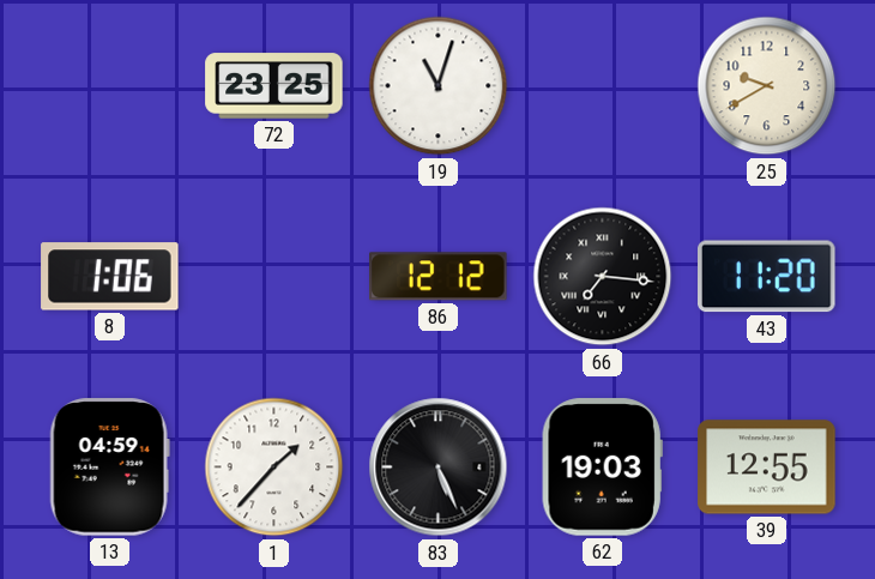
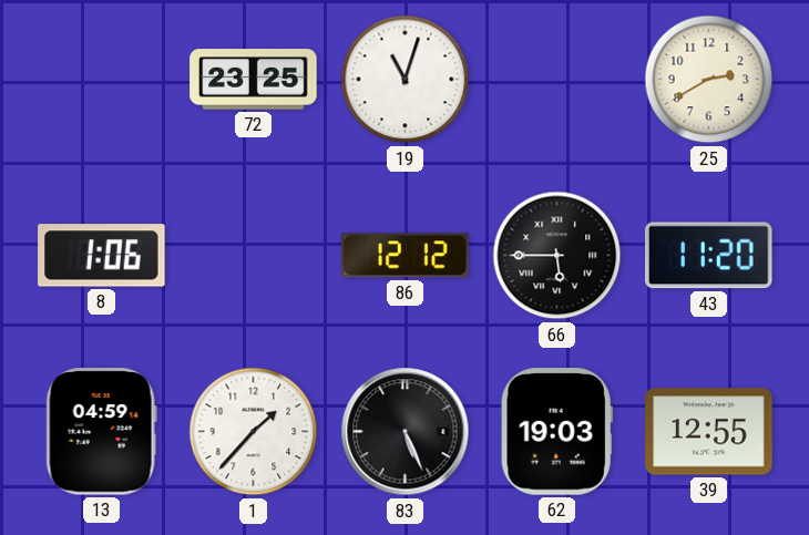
25: 9:40 -> 2:40
66: 7:16 -> 5:45
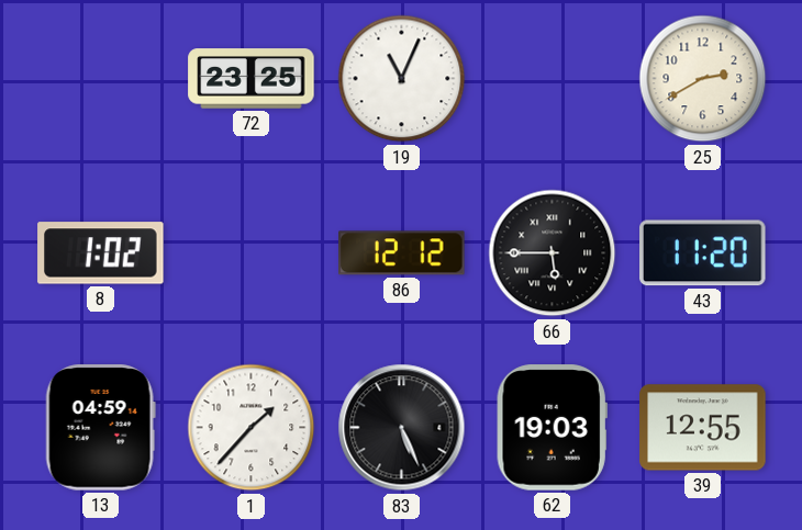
19: 11:03 -> 11:04
8: 1:06 -> 1:02
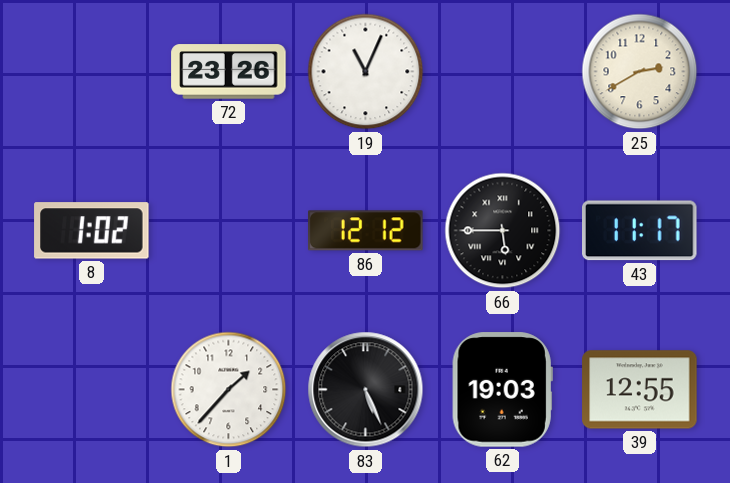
72: 23:25 -> 23:26
43: 11:20 -> 11:17
13: 04:59 -> none
